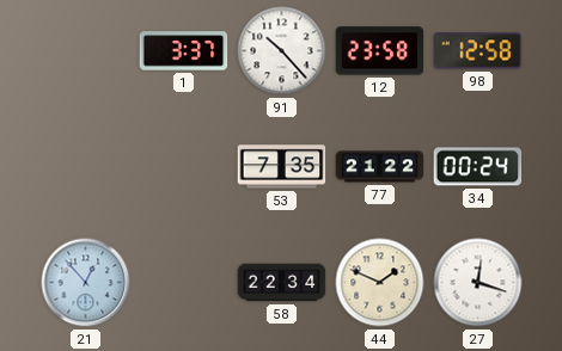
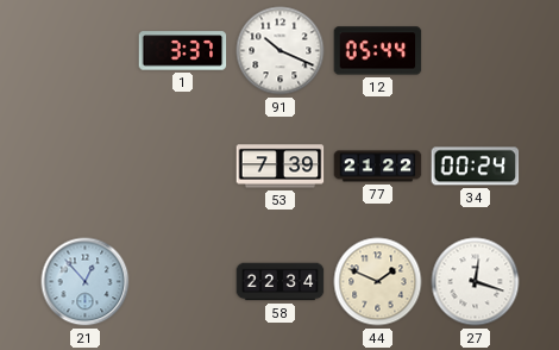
91: 10:23 -> 10:19
12: 23:58 -> 05:44
98: 12:58 -> none
53: 7:35 -> 7:39
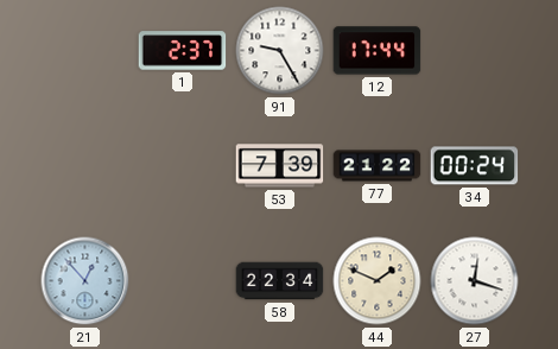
1: 3:37 -> 2:37
91: 10:19 -> 9:25
12: 05:44 -> 17:44
